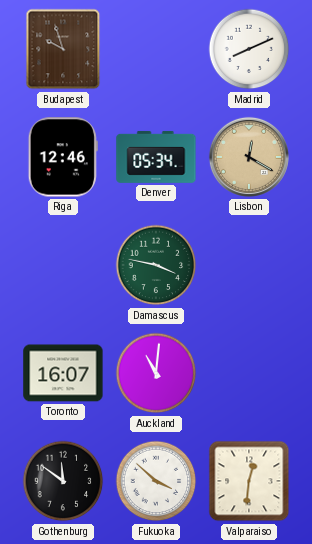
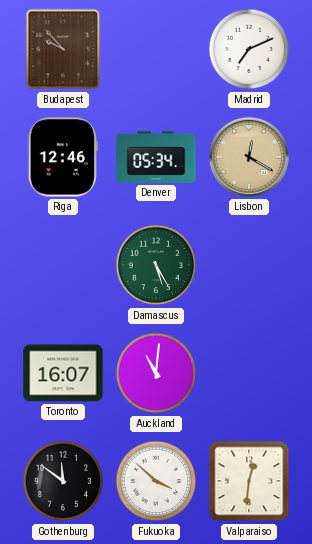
Budapest: 9:57 -> 9:53
Madrid: 8:11 -> 7:11
Damascus: 3:47 -> 5:25
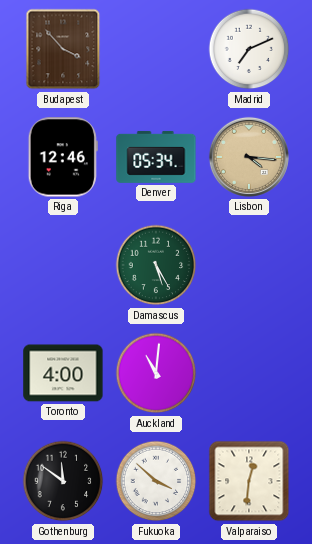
Budapest: 9:53 -> 3:53
Lisbon: 12:20 -> 4:16
Toronto: 16:07 -> 4:00
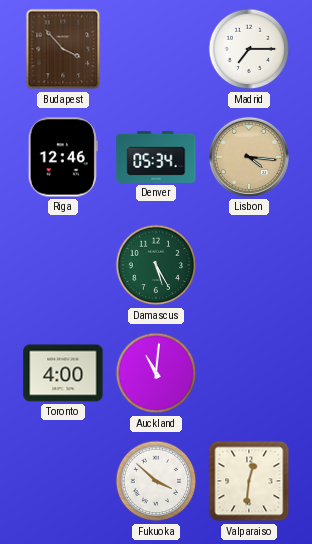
Madrid: 7:11 -> 7:15
Gothenburg: 11:51 -> none
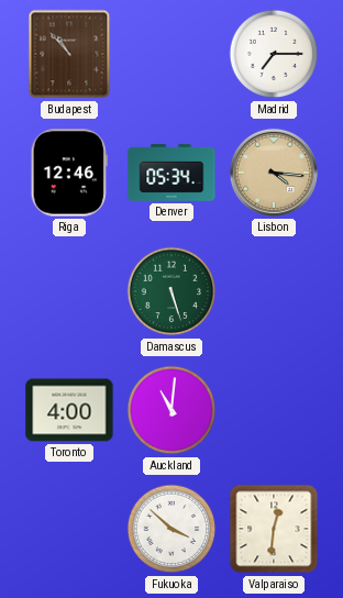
Budapest: 3:53 -> 10:53
Damascus: 5:25 -> 5:27
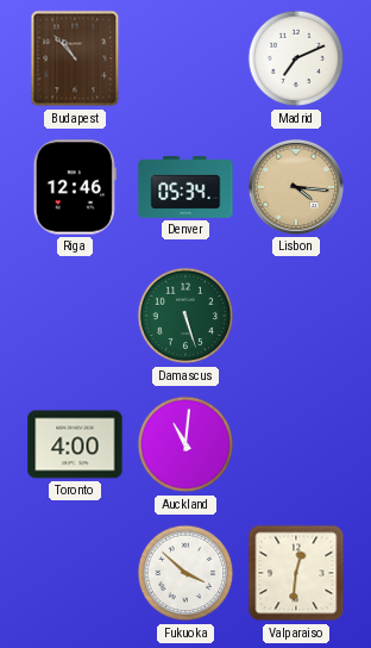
Madrid: 7:15 -> 7:11
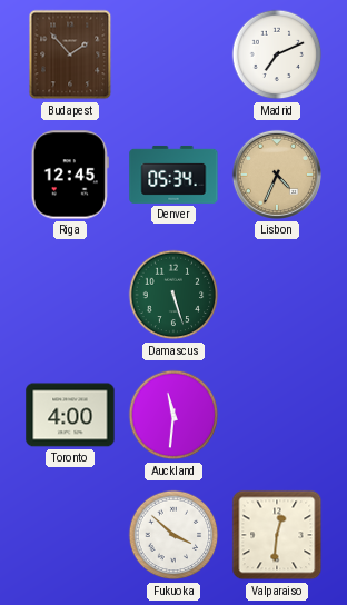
Budapest: 10:53 -> 1:53
Riga: 12:46 -> 12:45
Lisbon: 4:16 -> 4:34
Auckland: 11:01 -> 11:31
